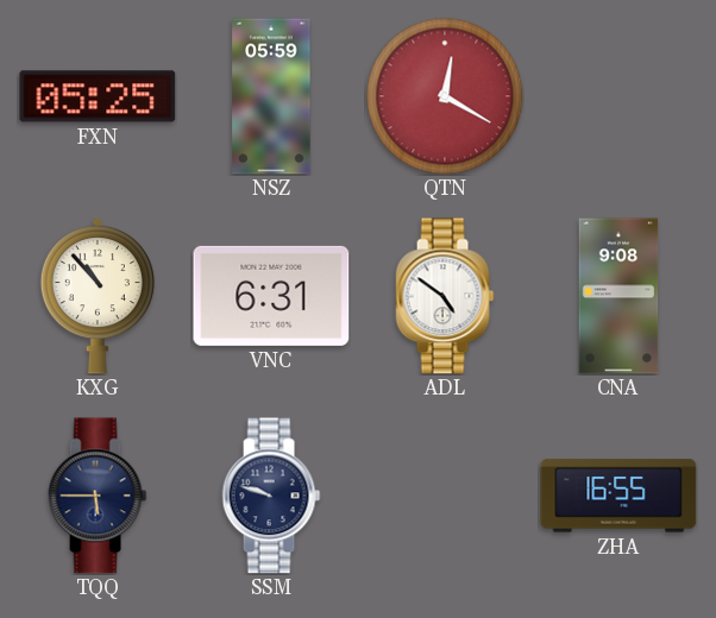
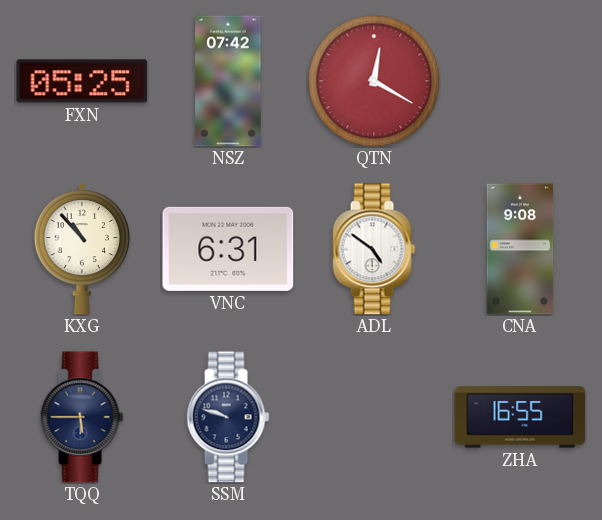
NSZ: 05:59 -> 07:42
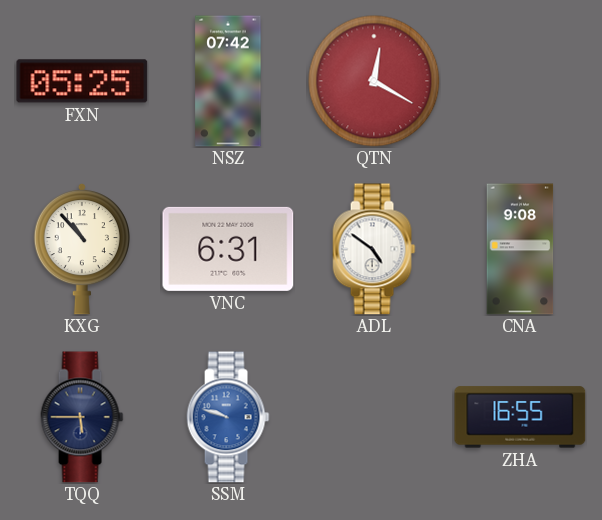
SSM dial: navy -> blue
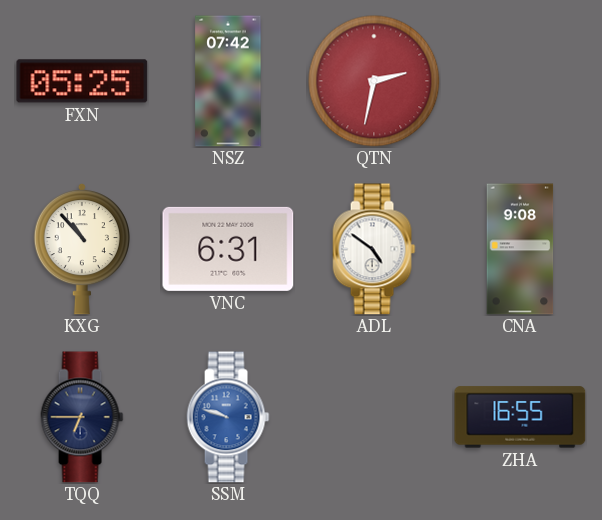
QTN: 12:20 -> 2:32
TQQ: 5:45 -> 6:45
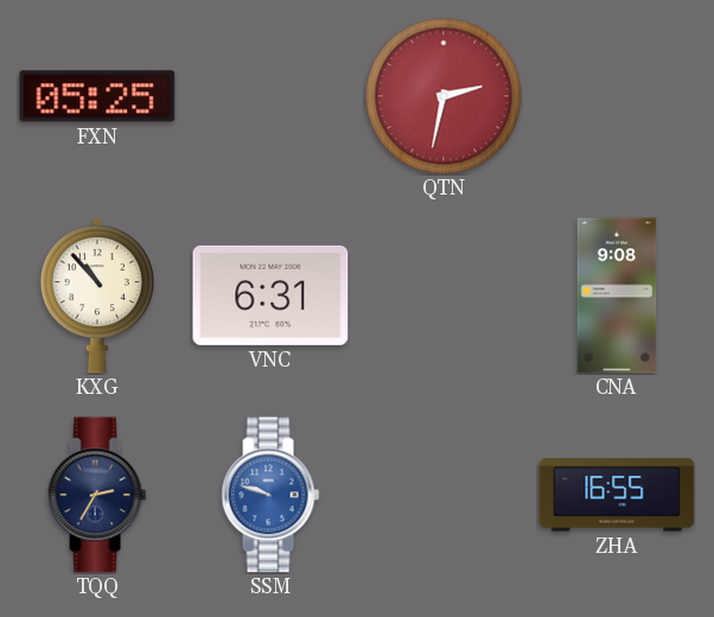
NSZ: 07:42 -> none
ADL: 4:51 -> none
TQQ: 6:45 -> 2:35
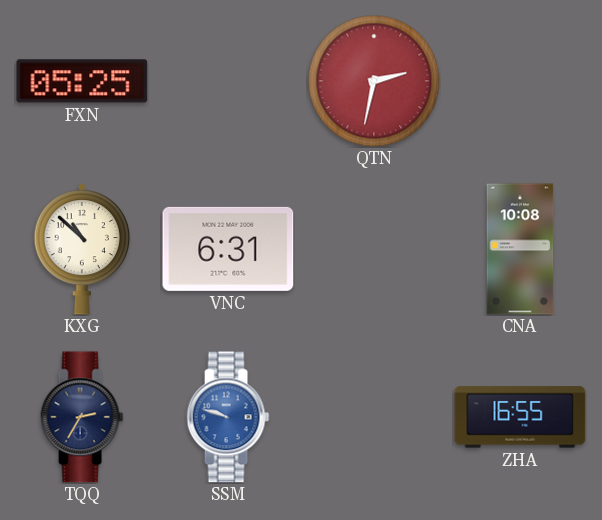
KXG: 10:53 -> 10:52
CNA: 9:08 -> 10:08
